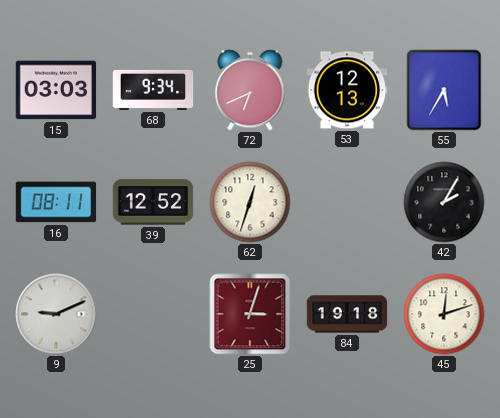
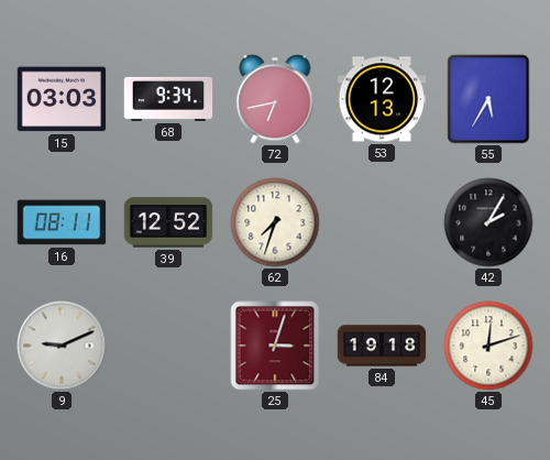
72: 6:41 -> 6:43
62: 12:33 -> 7:33
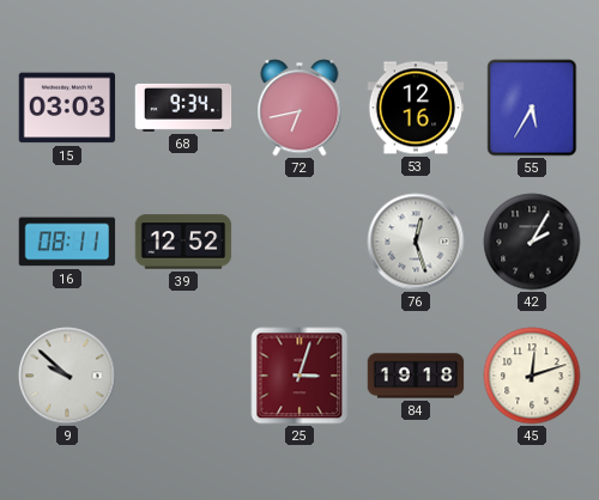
53: 12:13 -> 12:16
62: 7:33 -> none
76: none -> 12:27
9: 9:11 -> 9:52
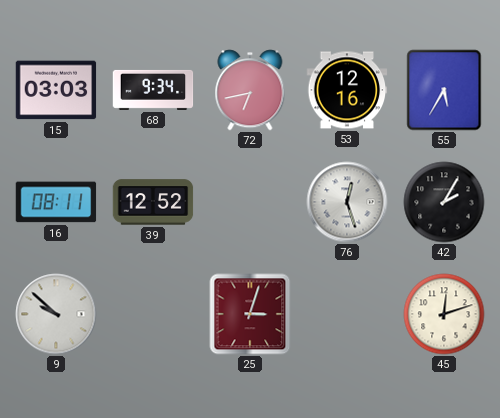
84: 19:18 -> none
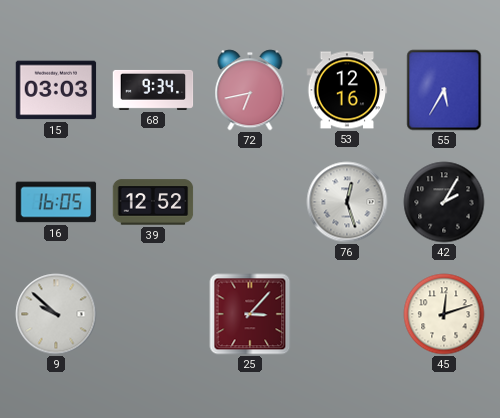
16: 08:11 -> 16:05
25: 3:03 -> 3:07
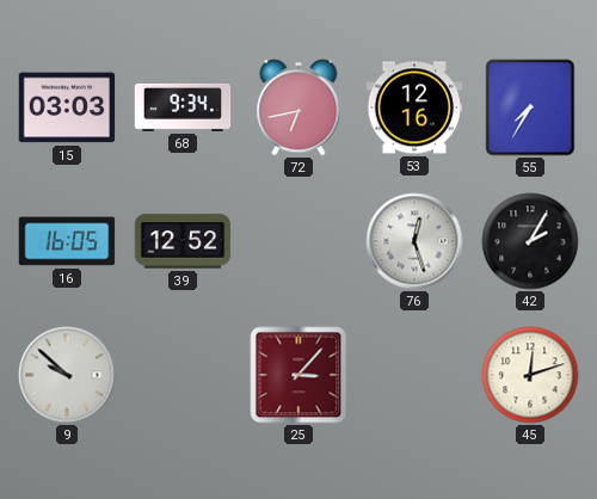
55: 5:35 -> 7:35
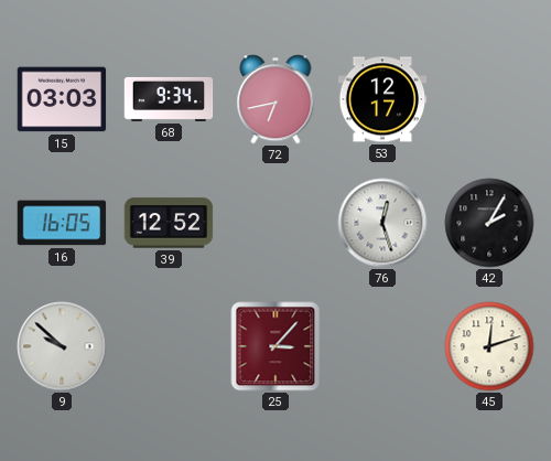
53: 12:16 -> 12:17
55: 7:35 -> none
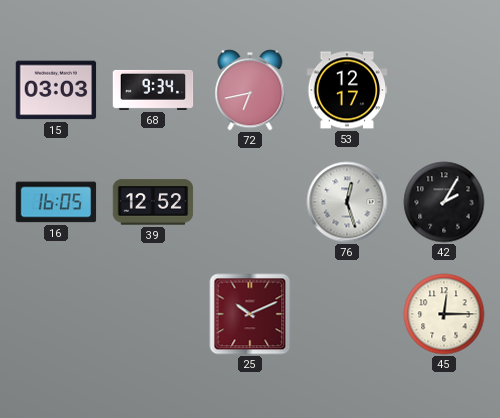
9: 9:52 -> none
25: 3:07 -> 10:11
45: 12:12 -> 12:15
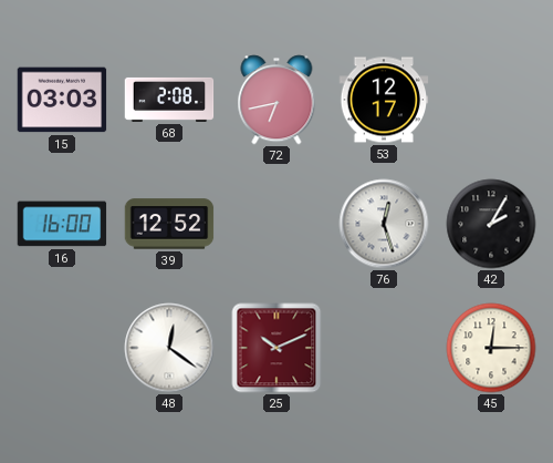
68: 9:34 -> 2:08
16: 16:05 -> 16:00
48: none -> 12:21
